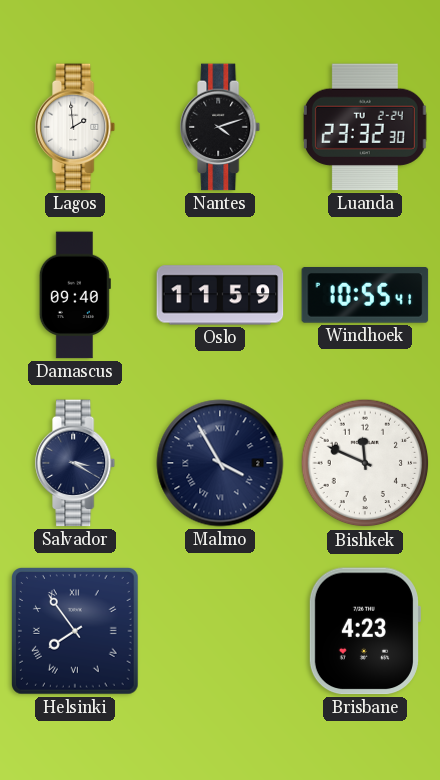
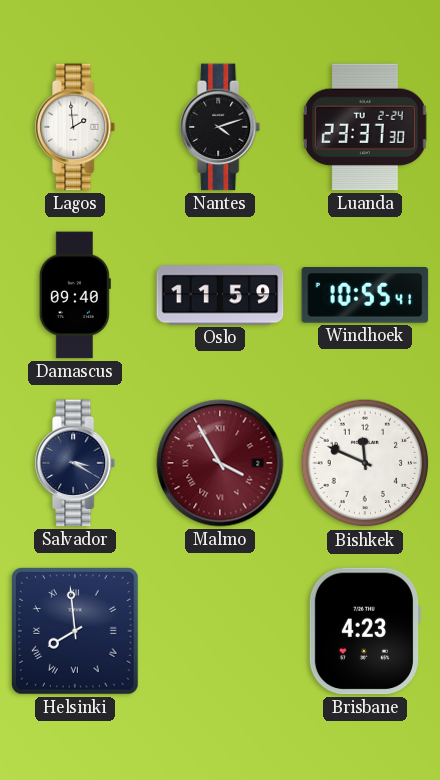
Luanda: 23:32 -> 23:37
Malmo dial: navy -> burgundy
Helsinki: 7:54 -> 7:59
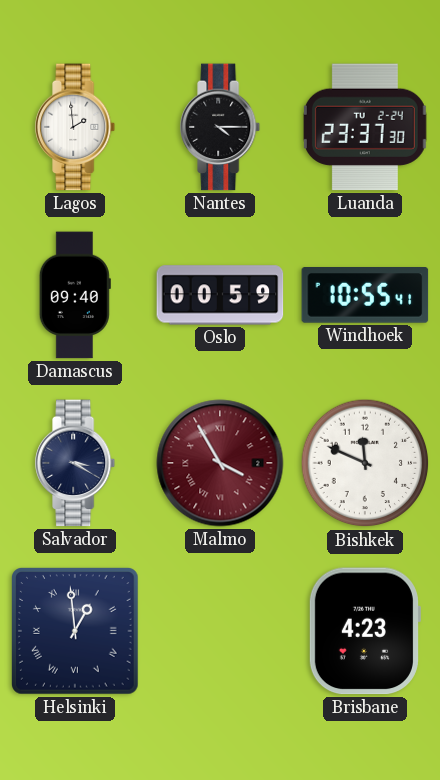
Nantes: 4:12 -> 4:15
Oslo: 11:59 -> 00:59
Helsinki: 7:59 -> 12:59
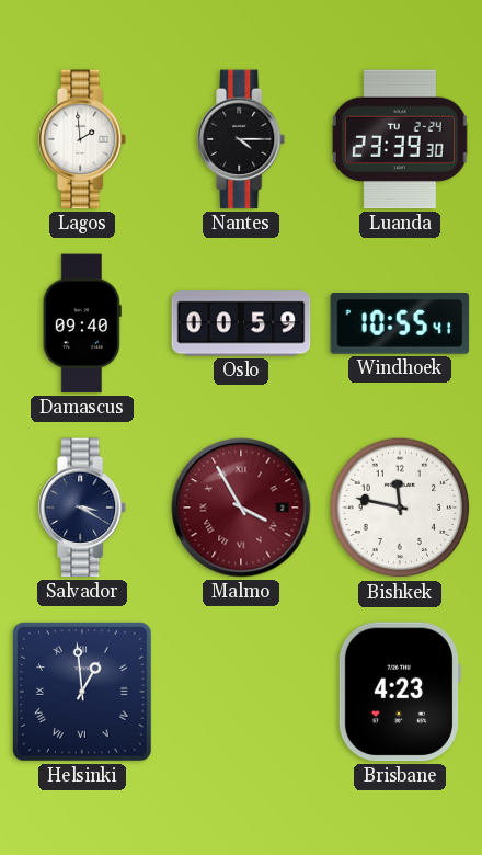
Luanda: 23:37 -> 23:39
Bishkek: 11:49 -> 11:47
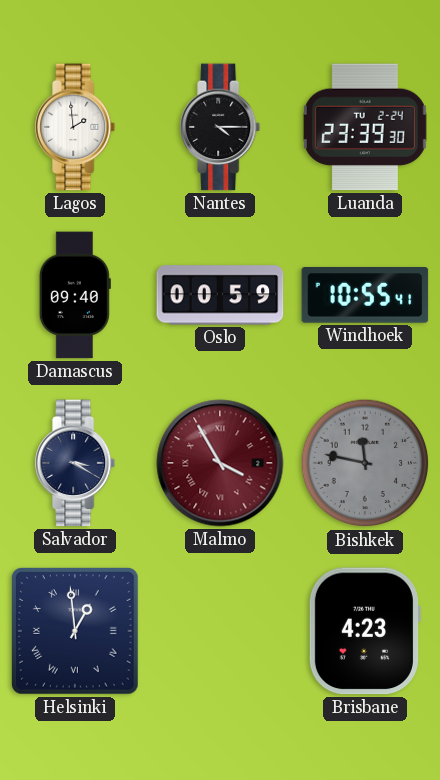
Bishkek dial: white -> grey
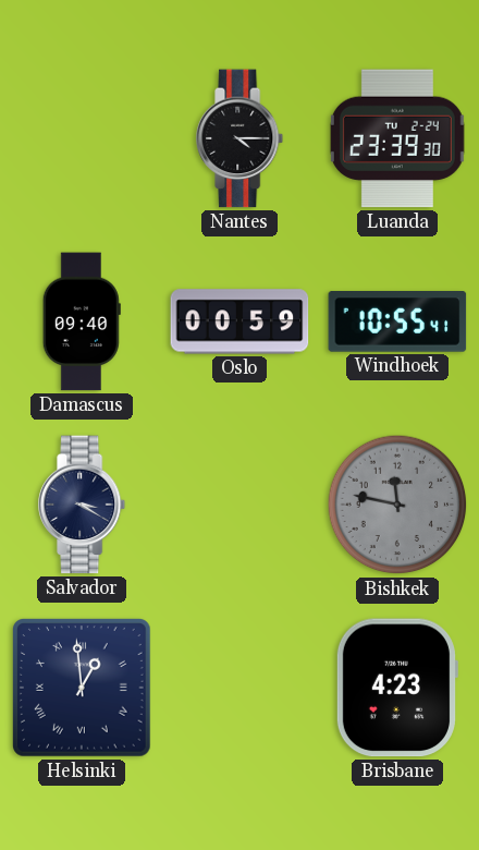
Lagos: 1:59 -> none
Malmo: 3:55 -> none
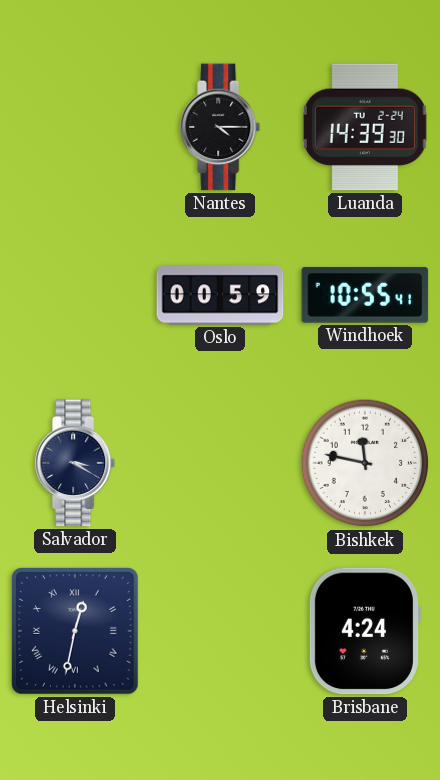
Luanda: 23:39 -> 14:39
Damascus: 09:40 -> none
Bishkek dial: grey -> white
Helsinki: 12:59 -> 12:32
Brisbane: 4:23 -> 4:24
